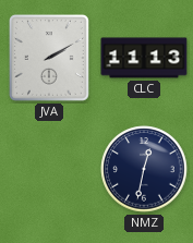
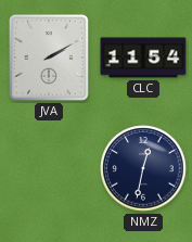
CLC: 11:13 -> 11:54
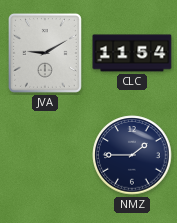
JVA: 2:10 -> 9:10
NMZ: 12:32 -> 1:45
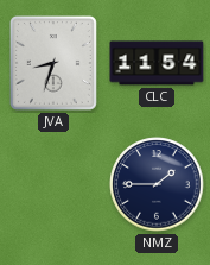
JVA: 9:10 -> 8:33
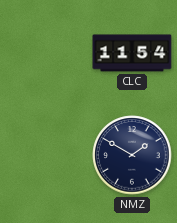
JVA: 8:33 -> none
NMZ: 1:45 -> 1:50
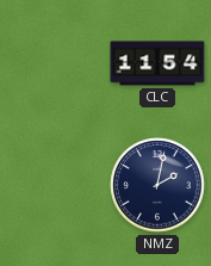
NMZ: 1:50 -> 2:02
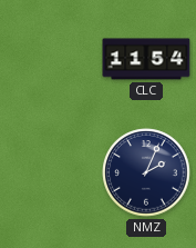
NMZ: 2:02 -> 2:04
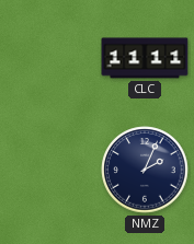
CLC: 11:54 -> 11:11
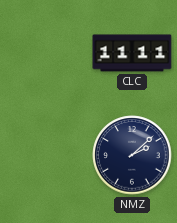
NMZ: 2:04 -> 2:08
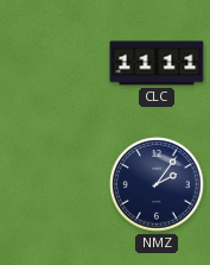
NMZ: 2:08 -> 2:06
